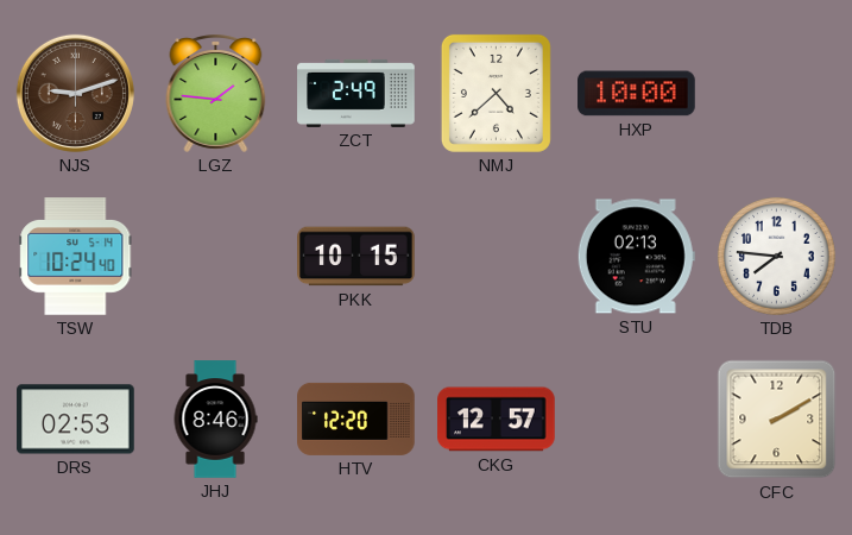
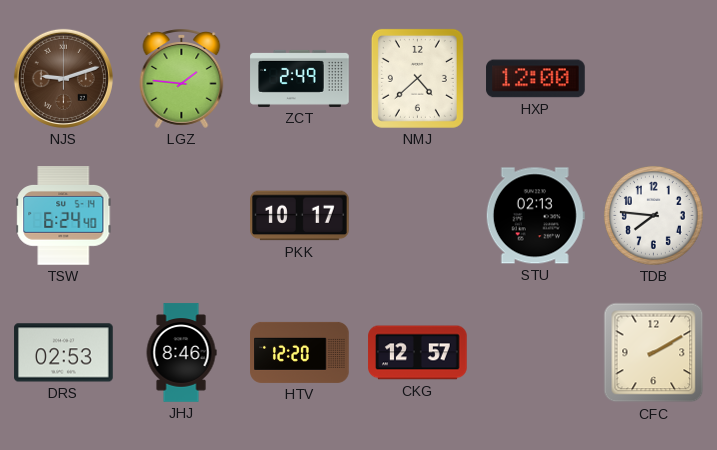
HXP: 10:00 -> 12:00
TSW: 10:24 -> 6:24
PKK: 10:15 -> 10:17
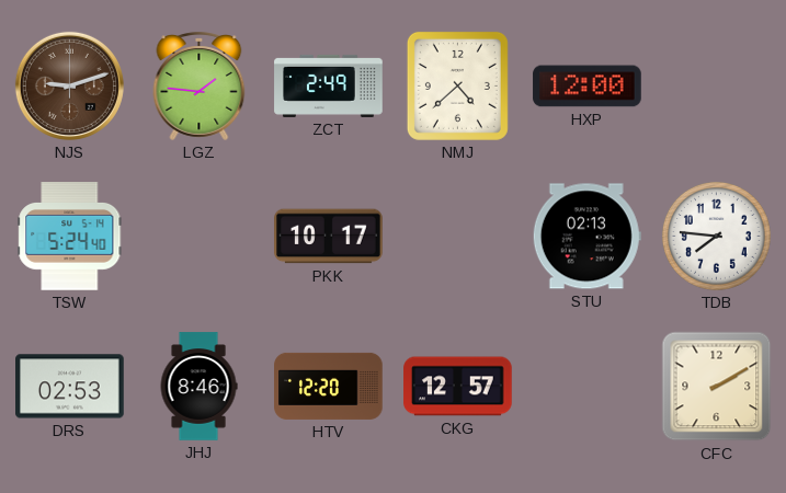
TSW: 6:24 -> 5:24
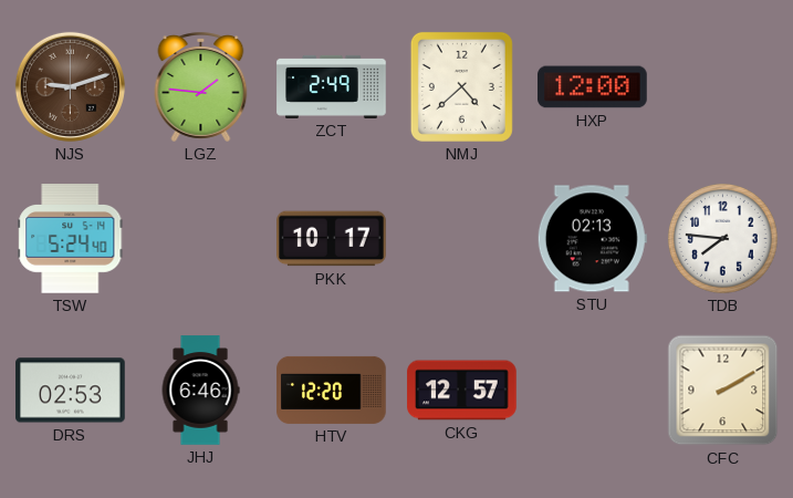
JHJ: 8:46 -> 6:46
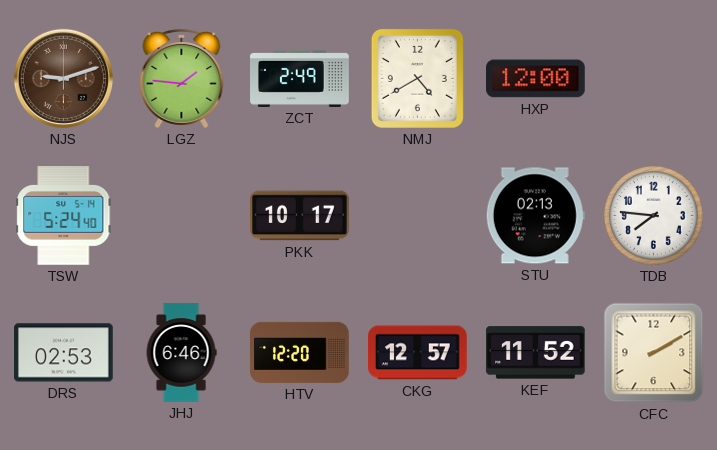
NMJ: 4:38 -> 4:40
KEF: none -> 11:52
